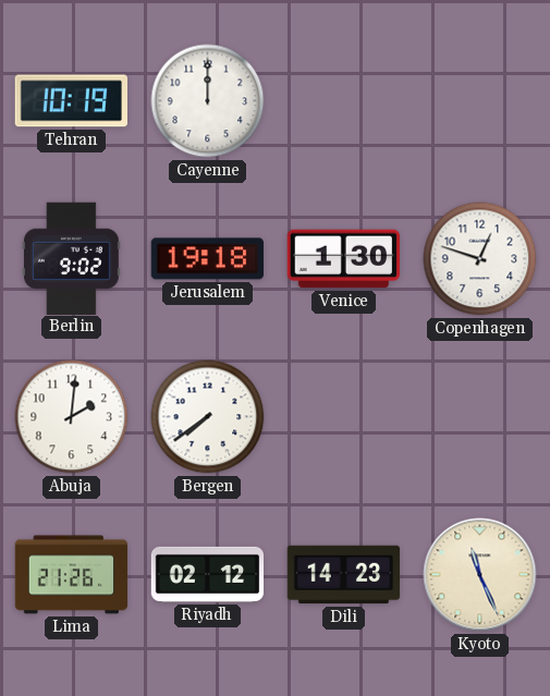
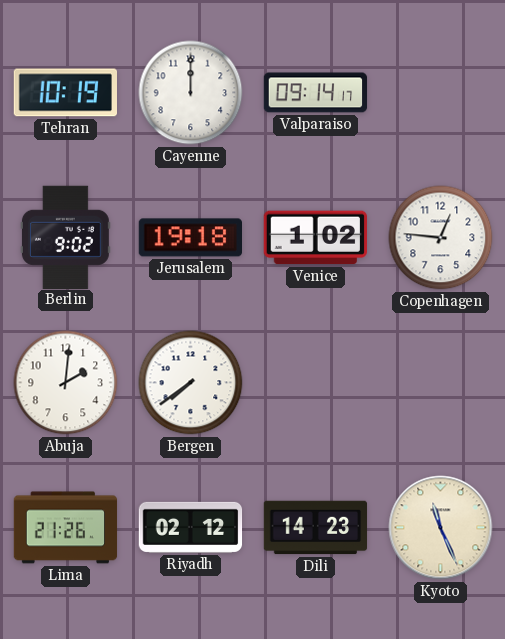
Valparaiso: none -> 09:14
Venice: 1:30 -> 1:02
Copenhagen: 12:48 -> 12:46
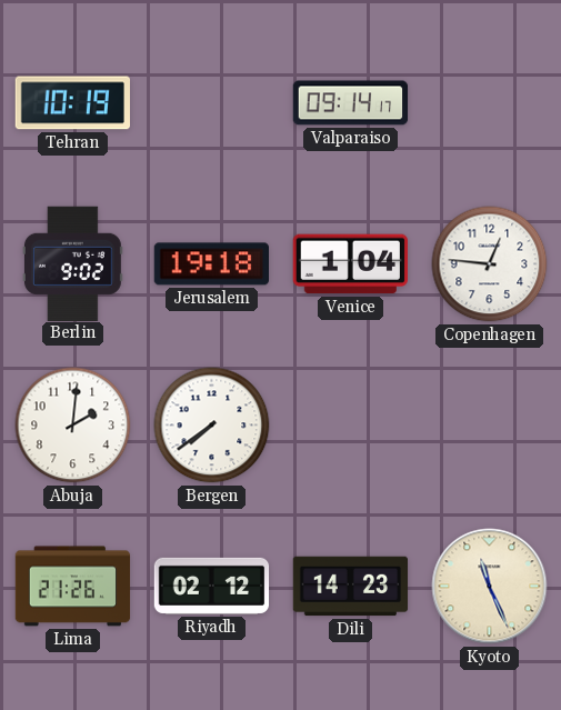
Cayenne: 12:00 -> none
Venice: 1:02 -> 1:04
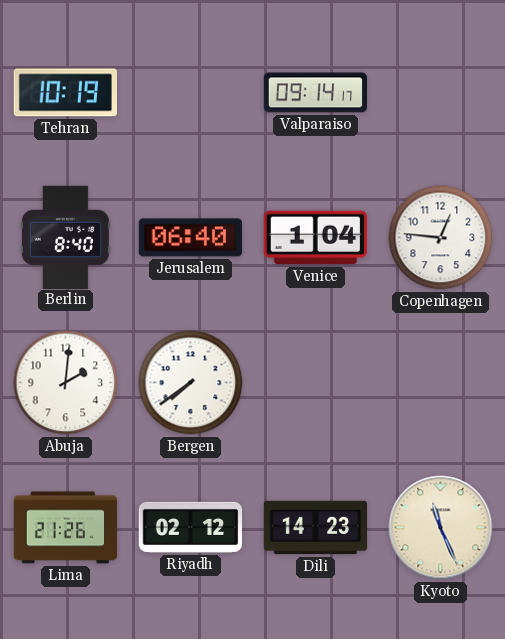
Berlin: 9:02 -> 8:40
Jerusalem: 19:18 -> 06:40
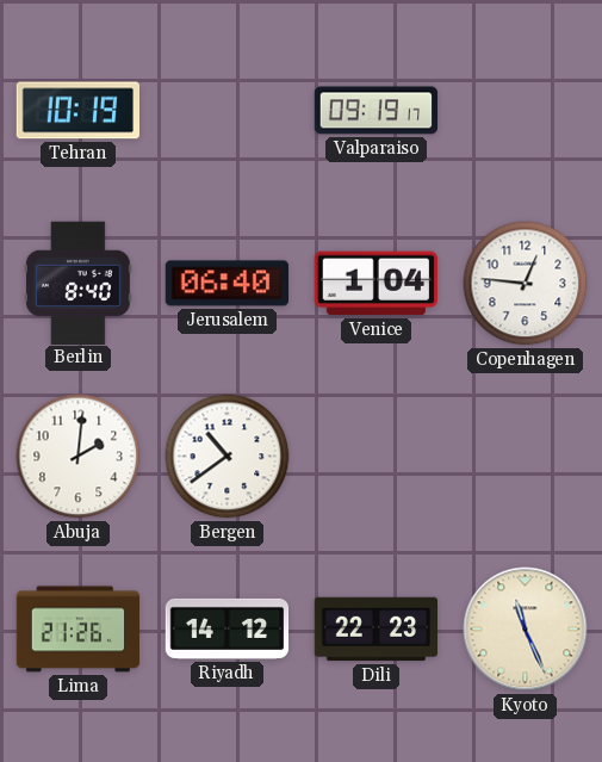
Valparaiso: 09:14 -> 09:19
Bergen: 7:39 -> 10:39
Riyadh: 02:12 -> 14:12
Dili: 14:23 -> 22:23
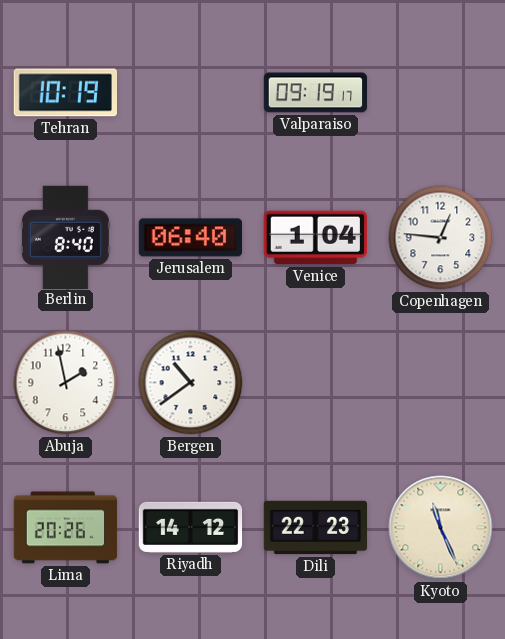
Abuja: 2:01 -> 1:58
Lima: 21:26 -> 20:26
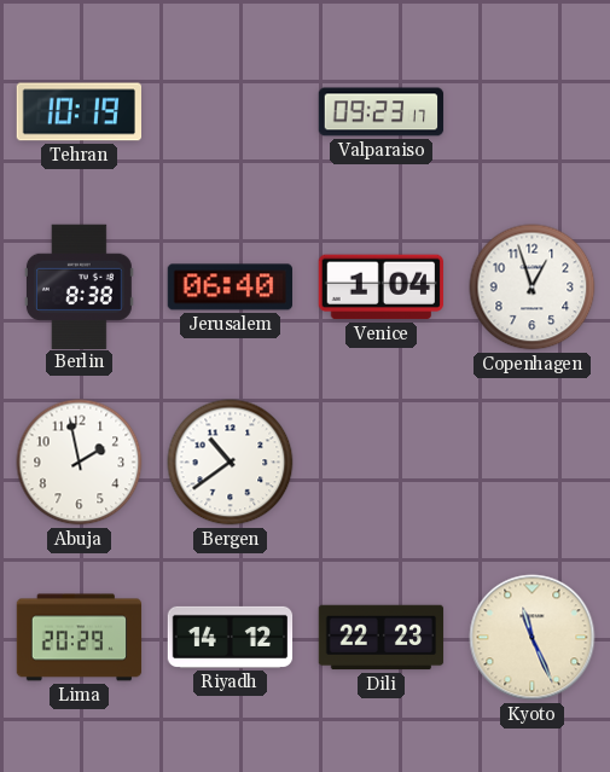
Valparaiso: 09:19 -> 09:23
Berlin: 8:40 -> 8:38
Copenhagen: 12:46 -> 12:57
Lima: 20:26 -> 20:29
